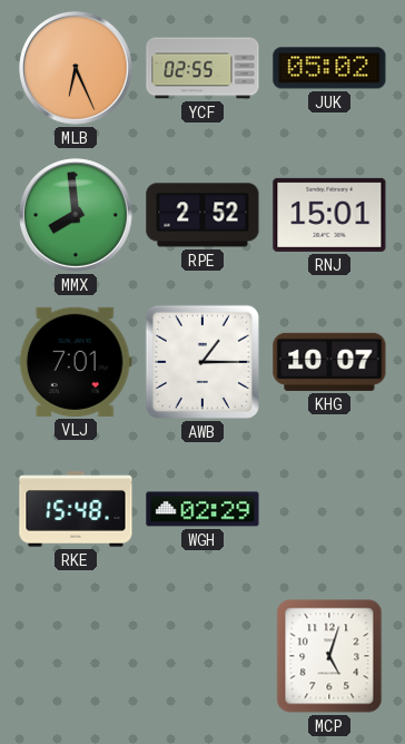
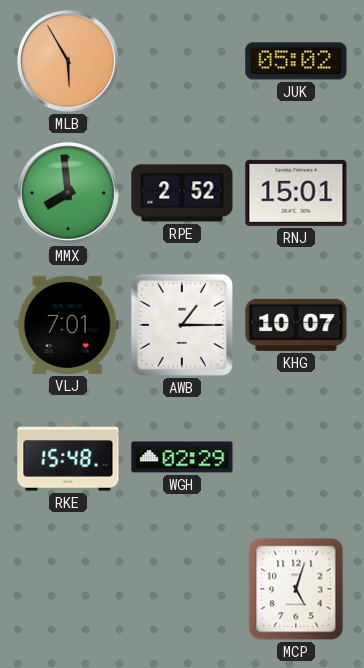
MLB: 6:26 -> 5:55
YCF: 02:55 -> none
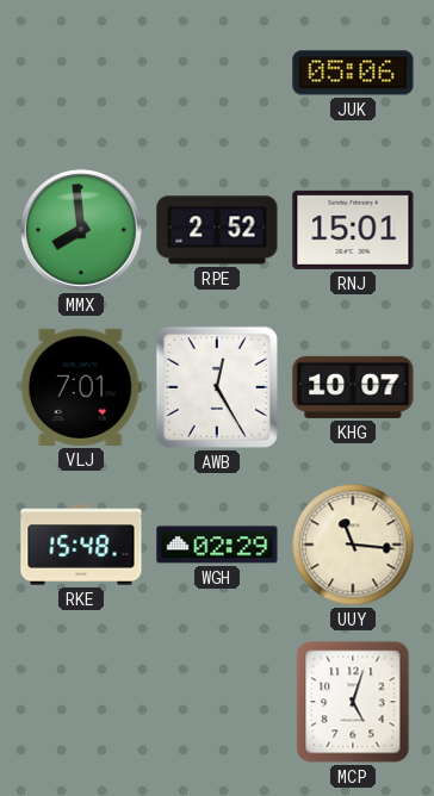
MLB: 5:55 -> none
JUK: 05:02 -> 05:06
AWB: 1:15 -> 12:25
UUY: none -> 11:16
